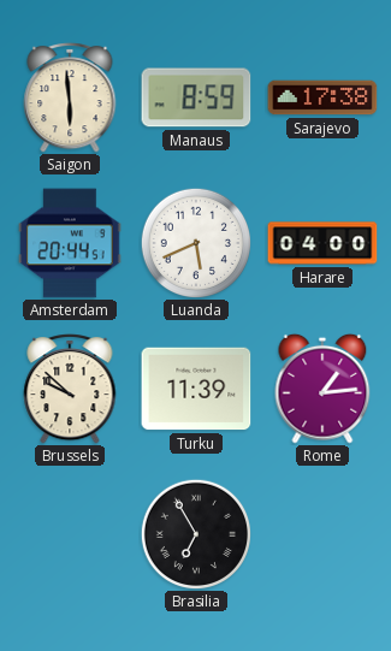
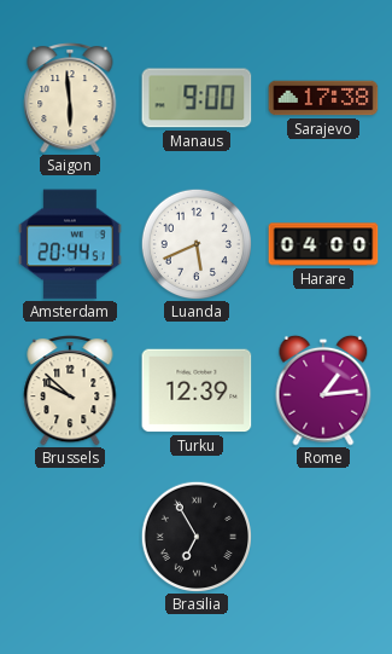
Manaus: 8:59 -> 9:00
Turku: 11:39 -> 12:39
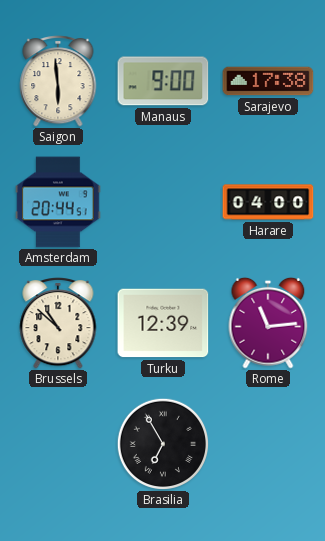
Luanda: 5:41 -> none
Brussels: 9:52 -> 10:52
Rome: 1:14 -> 11:14
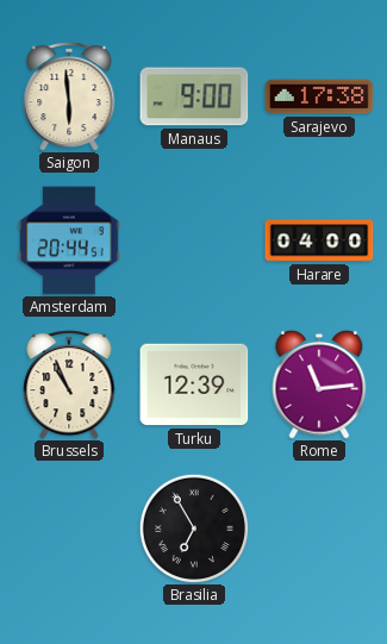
Brussels: 10:52 -> 10:56
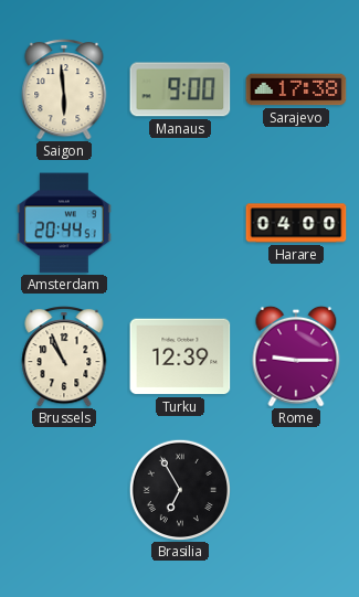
Rome: 11:14 -> 9:15
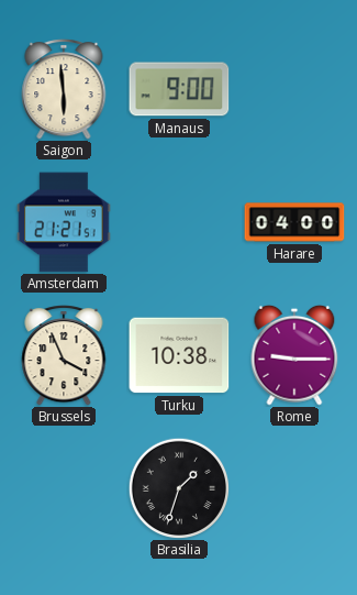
Sarajevo: 17:38 -> none
Amsterdam: 20:44 -> 21:21
Brussels: 10:56 -> 3:56
Turku: 12:39 -> 10:38
Brasilia: 6:55 -> 1:33
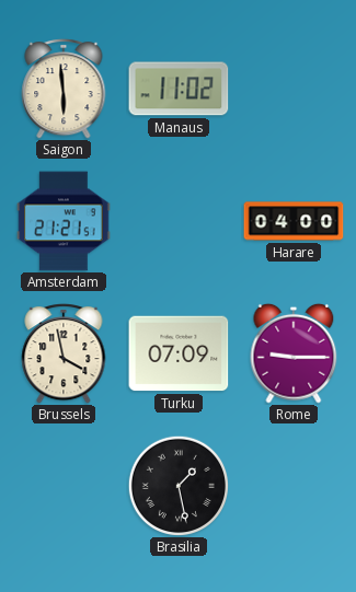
Manaus: 9:00 -> 11:02
Brussels: 3:56 -> 3:58
Turku: 10:38 -> 07:09
Brasilia: 1:33 -> 1:28
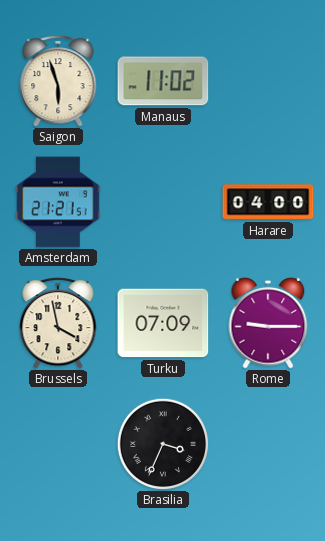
Saigon: 5:59 -> 5:57
Brasilia: 1:28 -> 3:34
